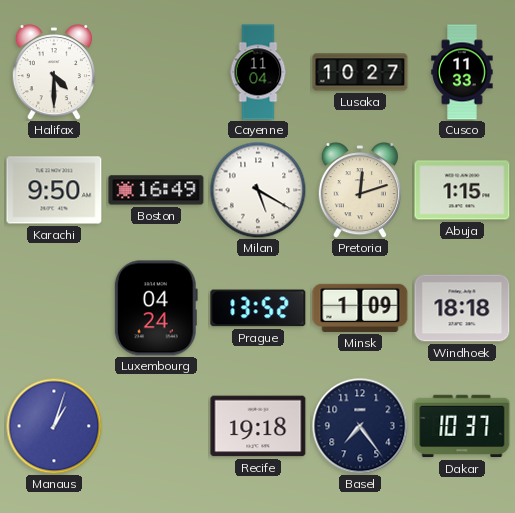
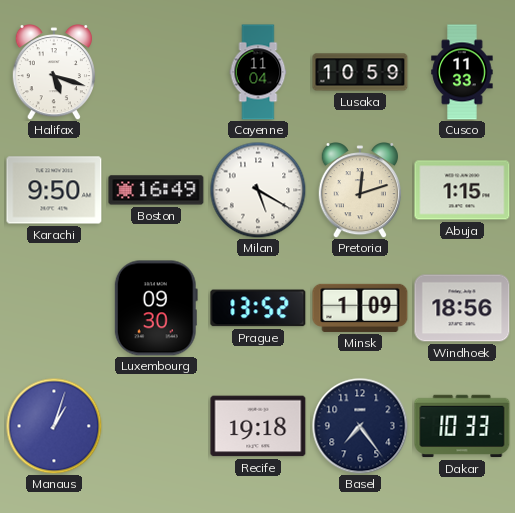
Halifax: 4:30 -> 5:18
Lusaka: 10:27 -> 10:59
Luxembourg: 04:24 -> 09:30
Windhoek: 18:18 -> 18:56
Dakar: 10:37 -> 10:33
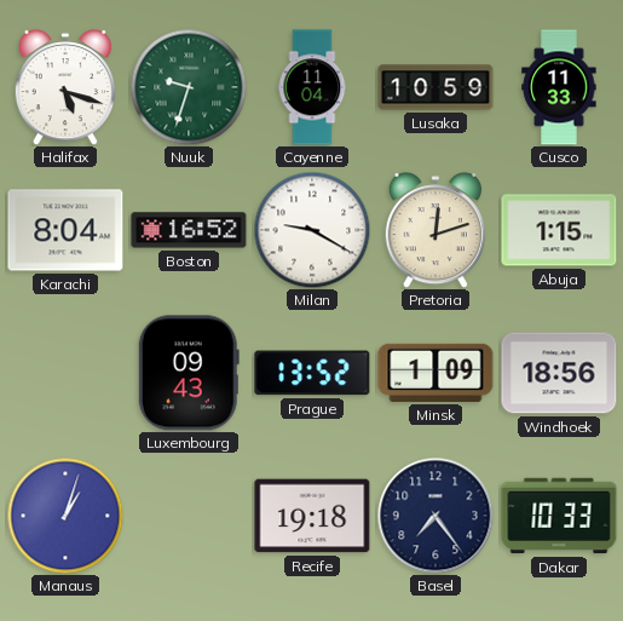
Nuuk: none -> 9:33
Karachi: 9:50 -> 8:04
Boston: 16:49 -> 16:52
Milan: 5:20 -> 9:20
Luxembourg: 09:30 -> 09:43
